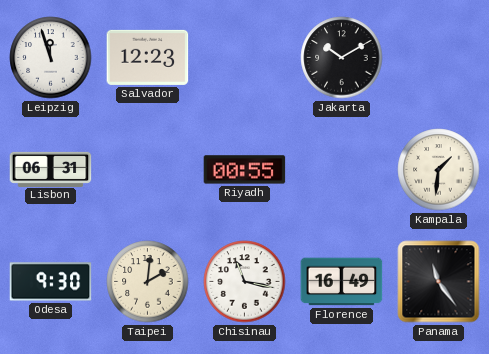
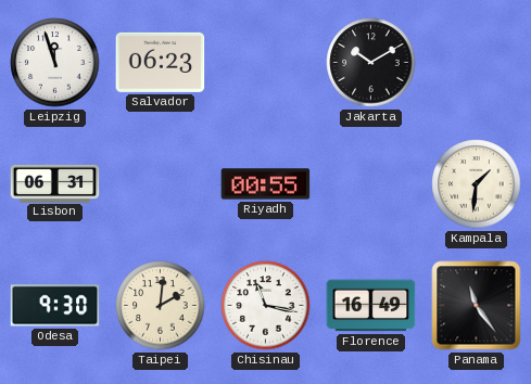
Salvador: 12:23 -> 06:23
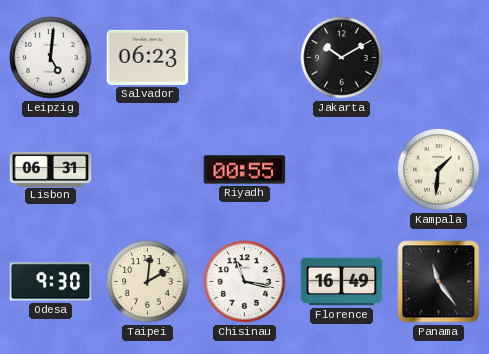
Leipzig: 11:57 -> 5:01
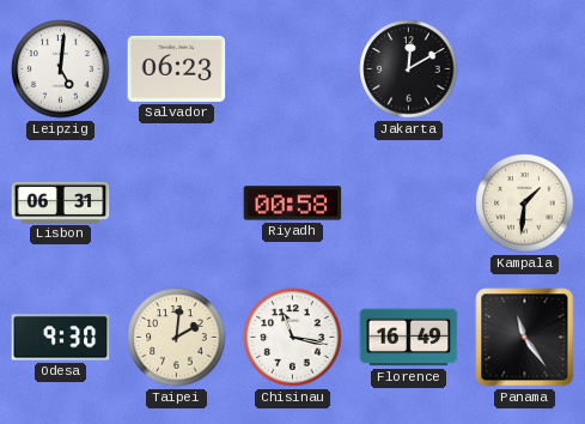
Jakarta: 10:10 -> 12:10
Riyadh: 00:55 -> 00:58
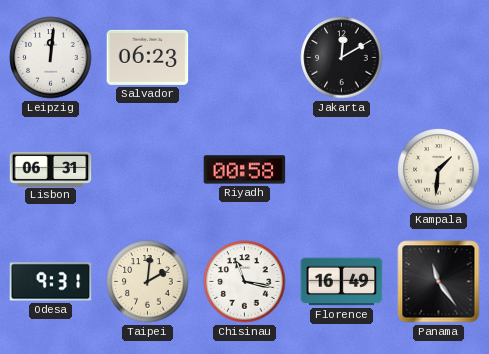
Leipzig: 5:01 -> 12:01
Odesa: 9:30 -> 9:31
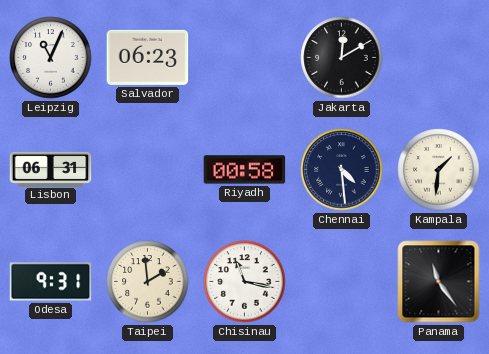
Leipzig: 12:01 -> 11:04
Chennai: none -> 4:29
Taipei: 2:01 -> 1:59
Florence: 16:49 -> none
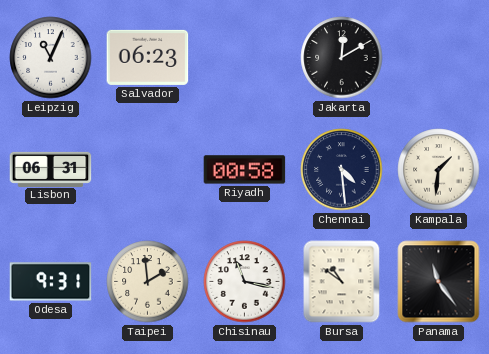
Bursa: none -> 10:51
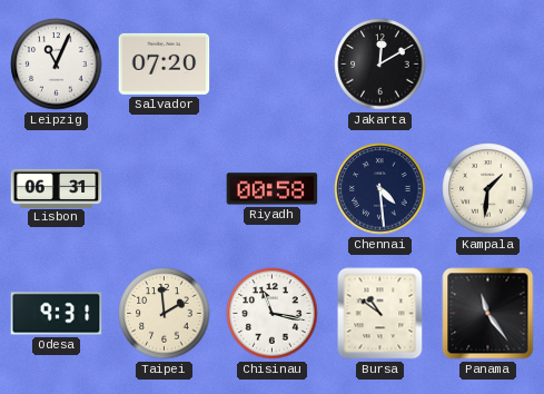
Salvador: 06:23 -> 07:20
